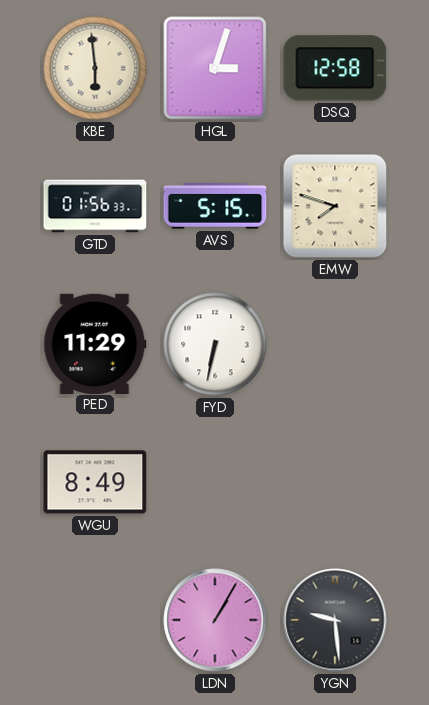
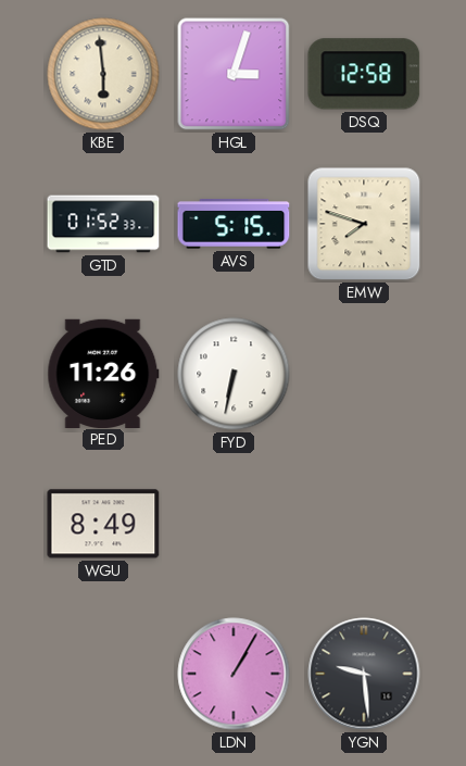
GTD: 01:56 -> 01:52
PED: 11:29 -> 11:26
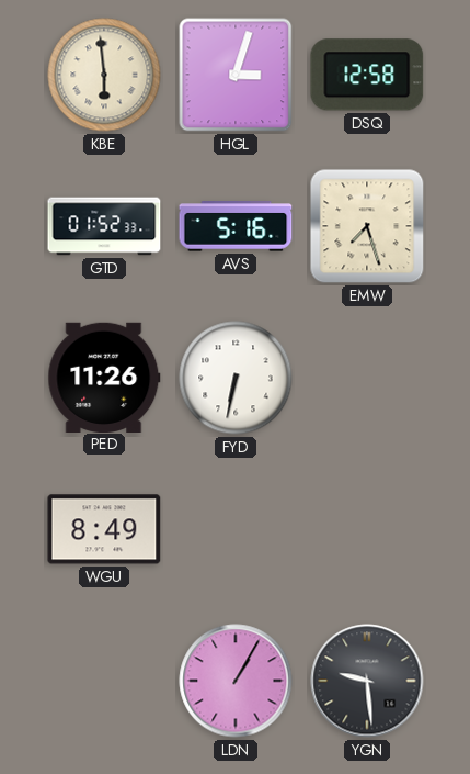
AVS: 5:15 -> 5:16
EMW: 7:48 -> 7:27
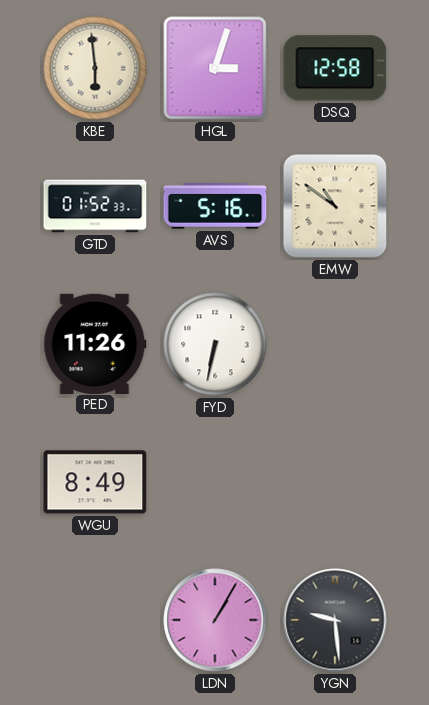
EMW: 7:27 -> 10:51
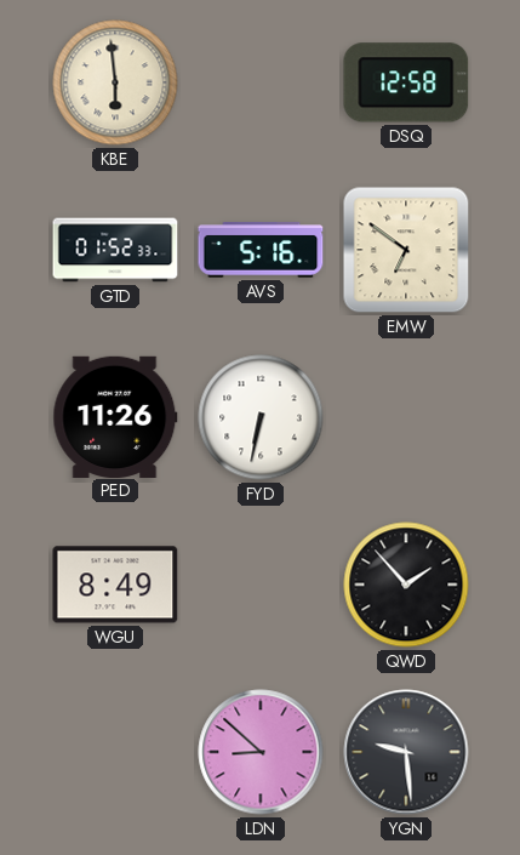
HGL: 3:03 -> none
EMW: 10:51 -> 6:51
QWD: none -> 1:53
LDN: 1:05 -> 8:52
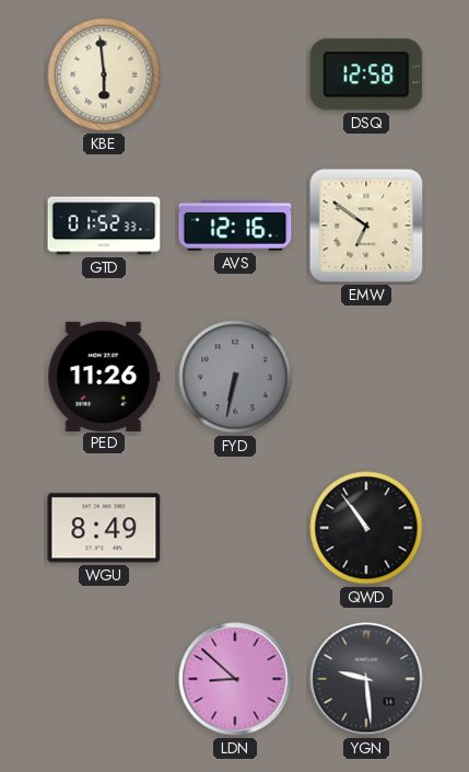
AVS: 5:16 -> 12:16
FYD dial: white -> grey
QWD: 1:53 -> 10:54
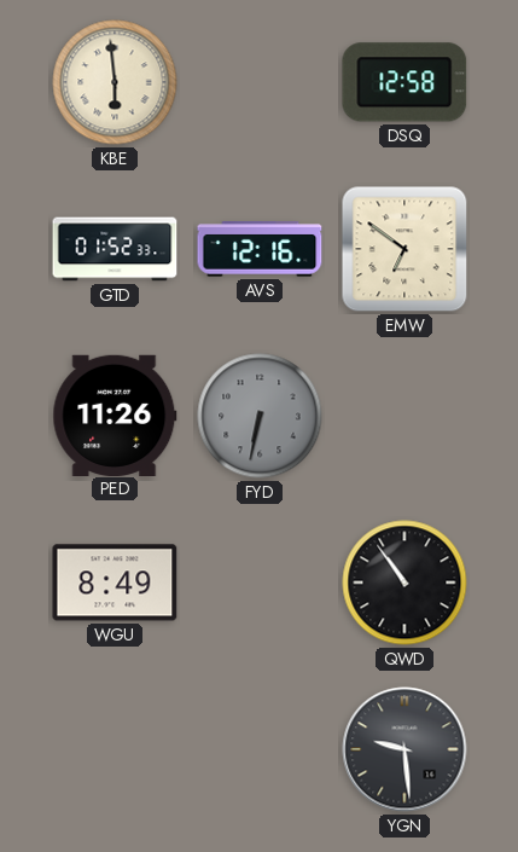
LDN: 8:52 -> none
